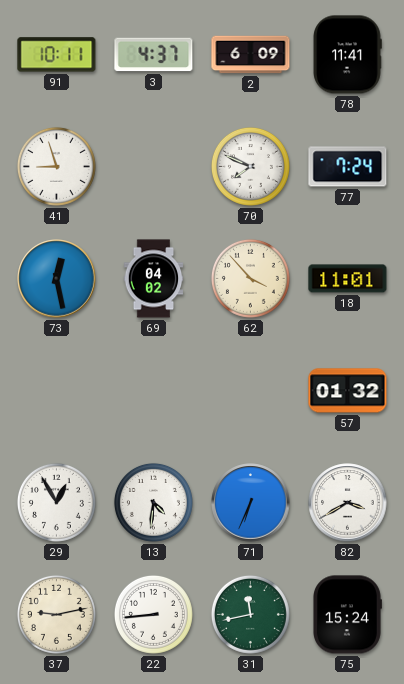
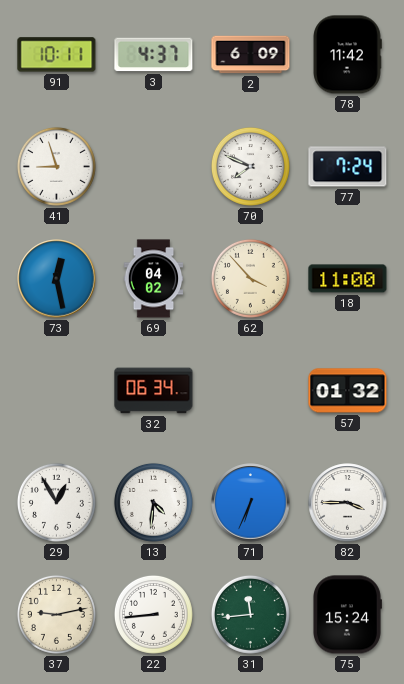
78: 11:41 -> 11:42
18: 11:01 -> 11:00
32: none -> 06:34
82: 3:40 -> 3:45
31: 11:43 -> 11:44
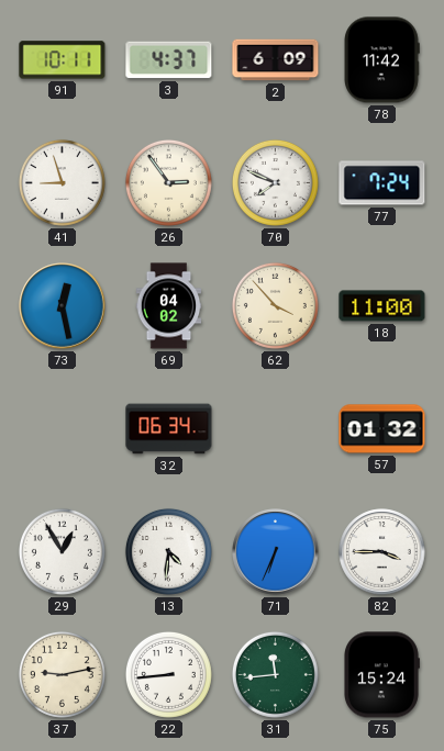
26: none -> 2:54
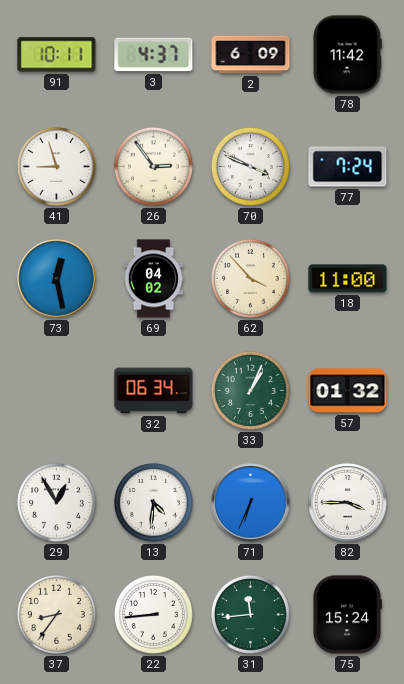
70: 7:49 -> 3:49
33: none -> 1:04
37: 9:13 -> 8:36
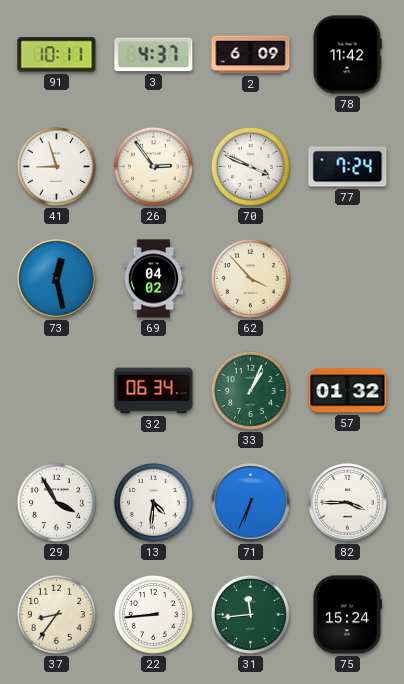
18: 11:00 -> none
29: 12:55 -> 3:55
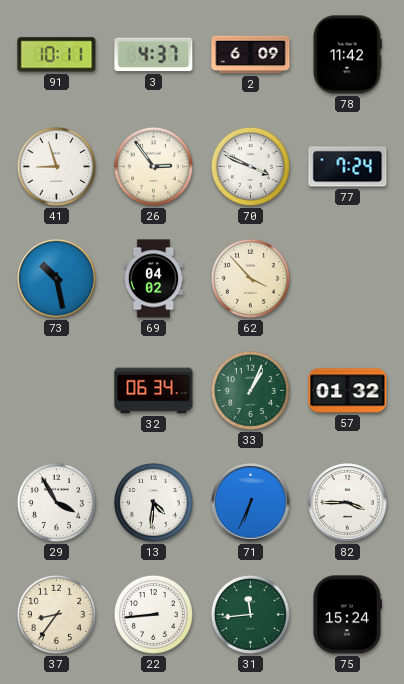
73: 12:28 -> 10:28
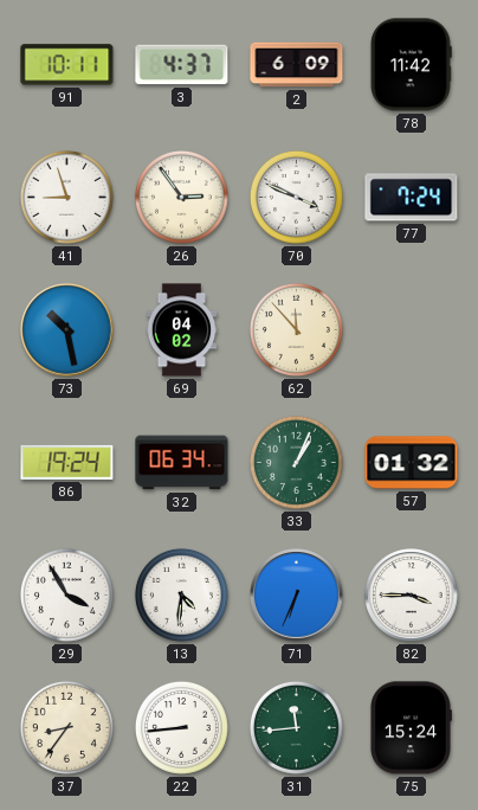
62: 3:53 -> 11:53
86: none -> 19:24
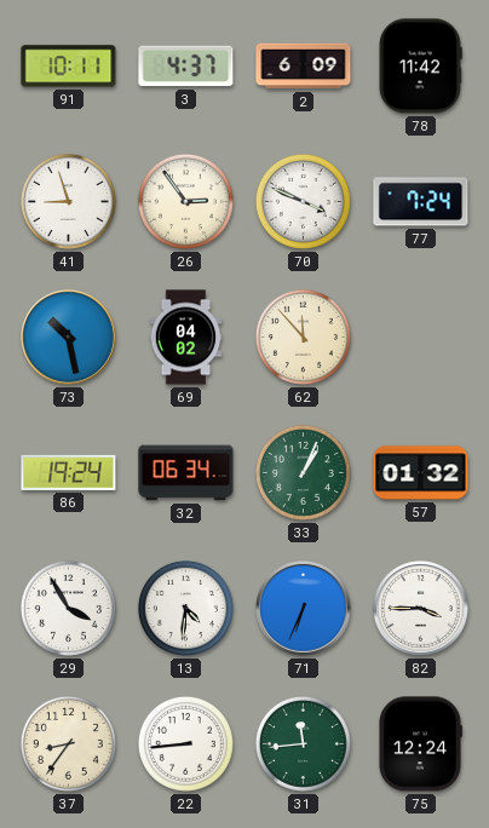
75: 15:24 -> 12:24
